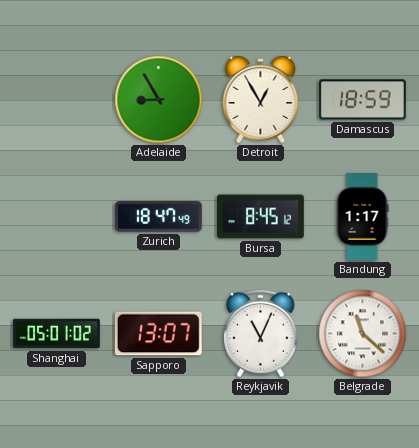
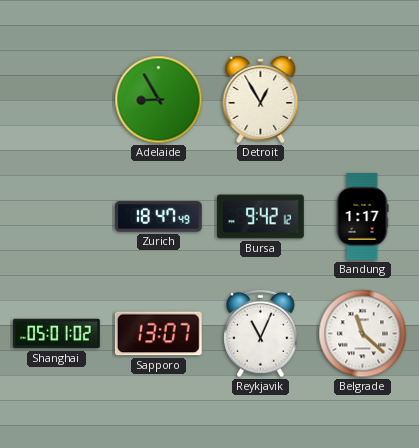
Damascus: 18:59 -> none
Bursa: 8:45 -> 9:42
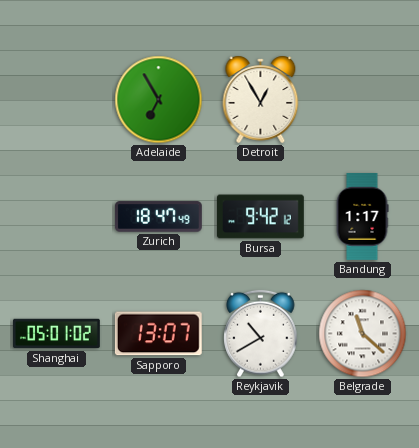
Adelaide: 8:55 -> 6:55
Reykjavik: 11:04 -> 10:40
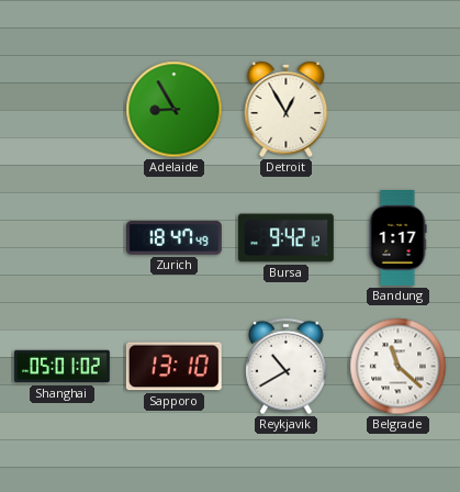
Adelaide: 6:55 -> 8:55
Sapporo: 13:07 -> 13:10
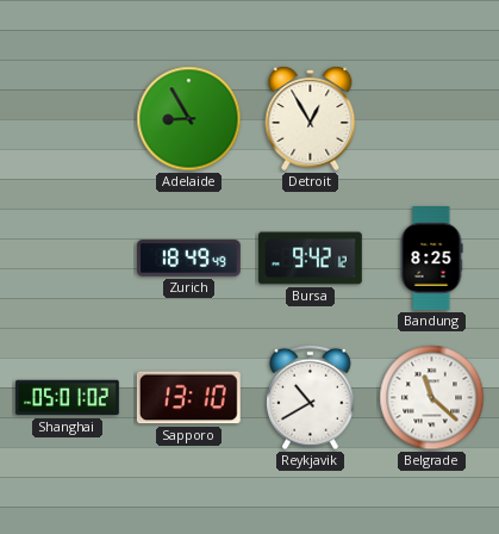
Zurich: 18:47 -> 18:49
Bandung: 1:17 -> 8:25
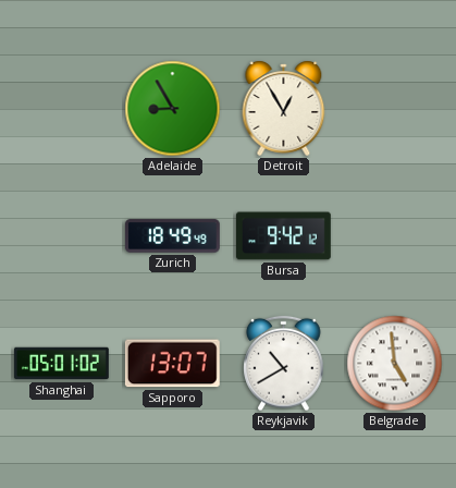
Bandung: 8:25 -> none
Sapporo: 13:10 -> 13:07
Belgrade: 11:22 -> 4:59
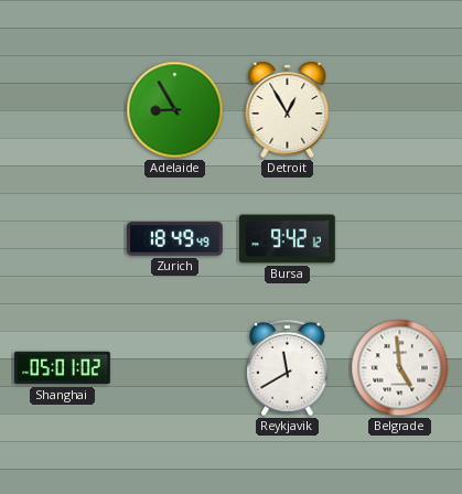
Sapporo: 13:07 -> none
Reykjavik: 10:40 -> 11:40
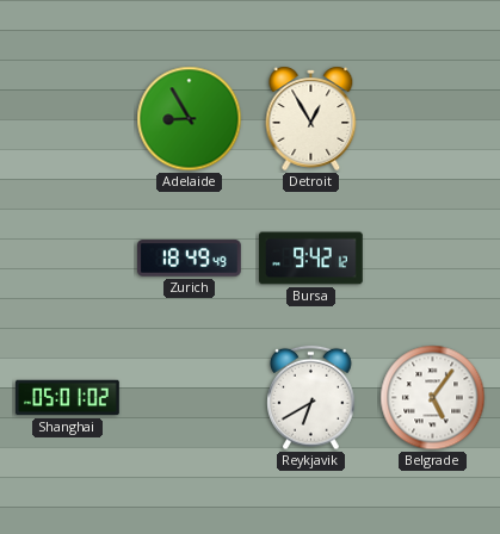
Reykjavik: 11:40 -> 6:40
Belgrade: 4:59 -> 5:06
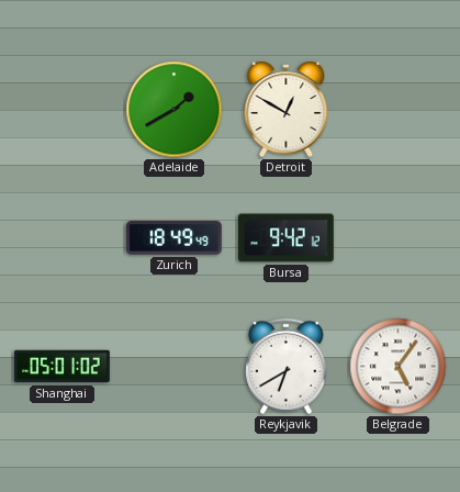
Adelaide: 8:55 -> 1:40
Detroit: 12:55 -> 12:50
